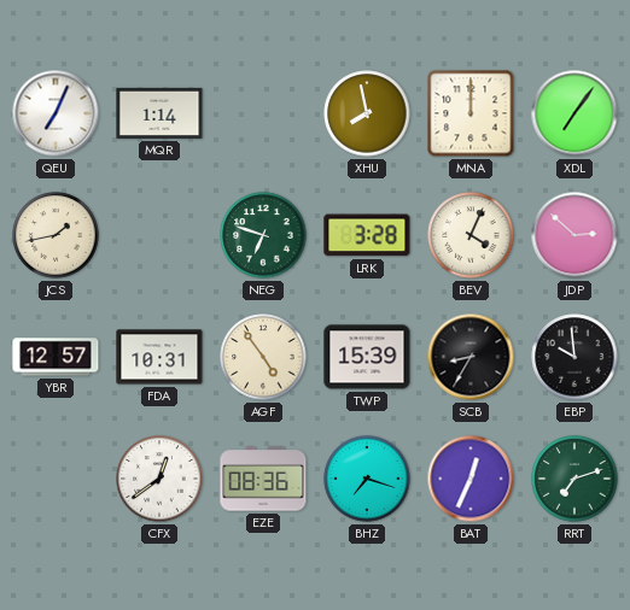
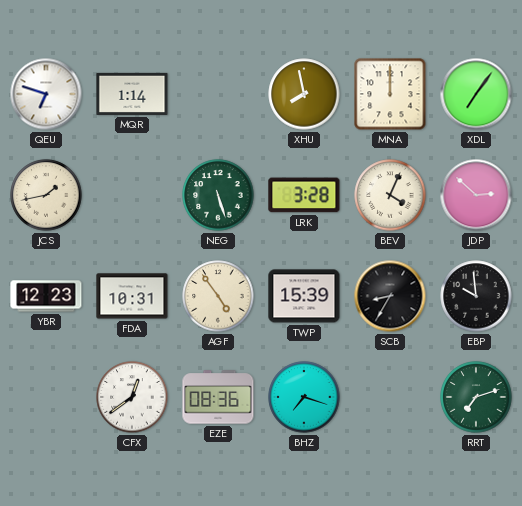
QEU: 7:04 -> 6:48
NEG: 6:48 -> 5:27
YBR: 12:57 -> 12:23
BAT: 12:34 -> none
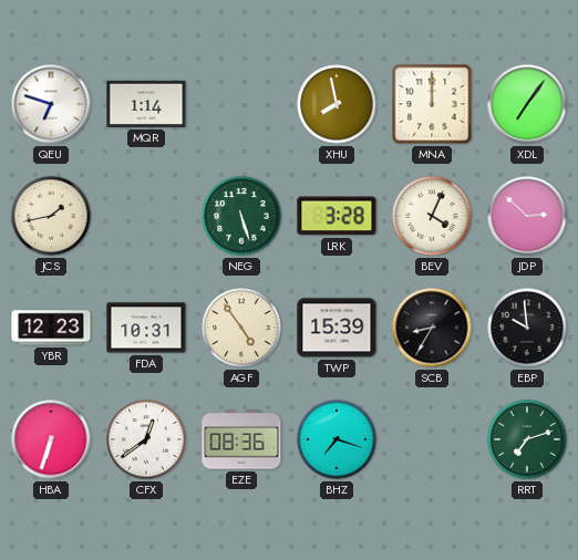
HBA: none -> 6:33
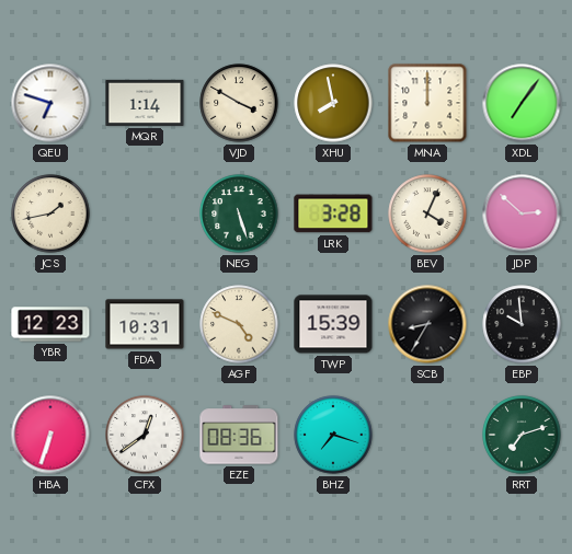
VJD: none -> 3:50
AGF: 4:54 -> 4:49
